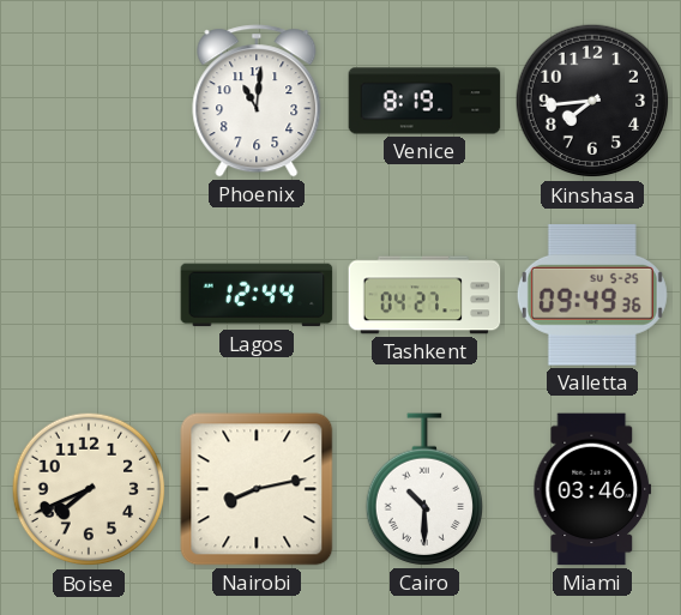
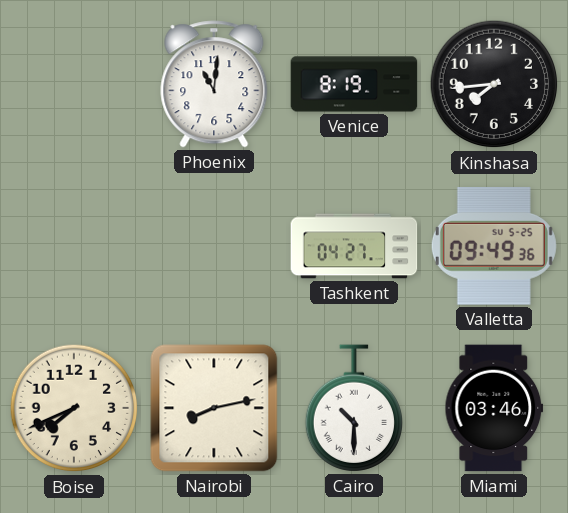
Lagos: 12:44 -> none
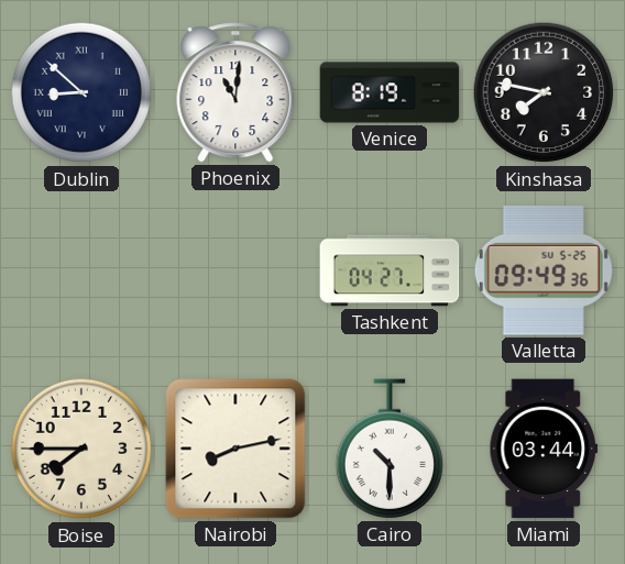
Dublin: none -> 8:52
Kinshasa: 7:44 -> 7:47
Boise: 7:41 -> 7:45
Miami: 03:46 -> 03:44
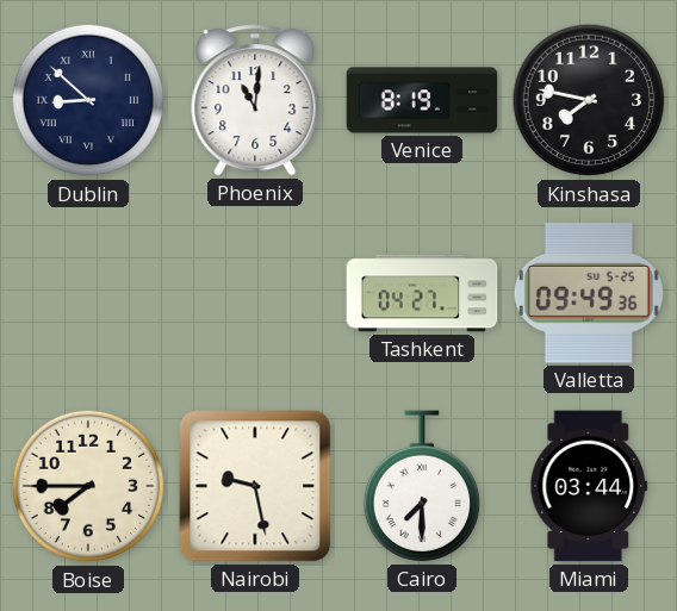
Nairobi: 8:13 -> 9:28
Cairo: 10:30 -> 7:30
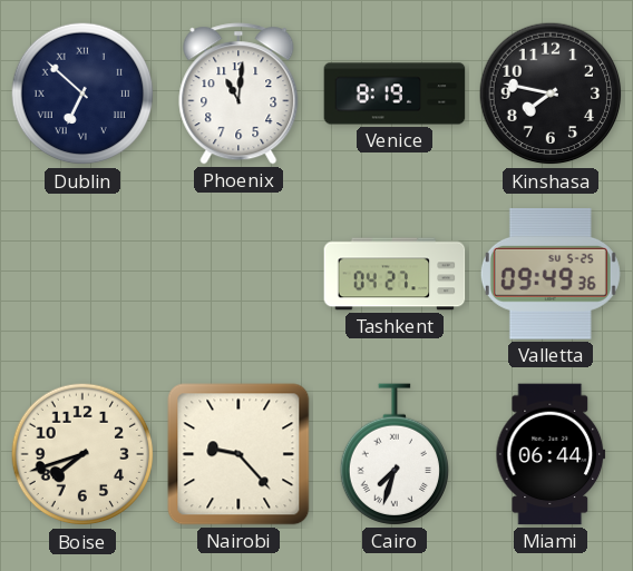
Dublin: 8:52 -> 6:52
Boise: 7:45 -> 7:42
Nairobi: 9:28 -> 9:23
Cairo: 7:30 -> 7:33
Miami: 03:44 -> 06:44
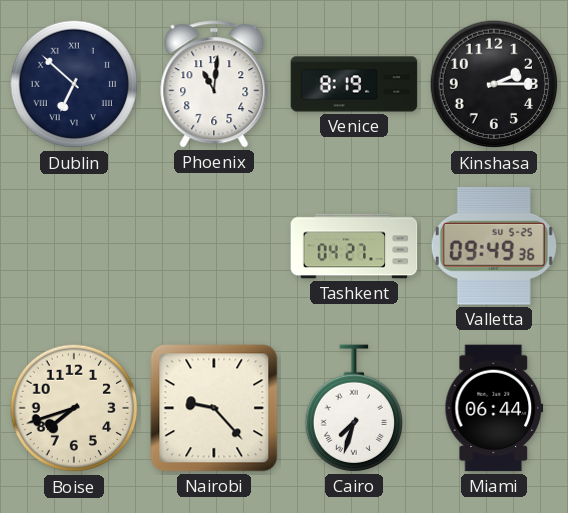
Kinshasa: 7:47 -> 2:15
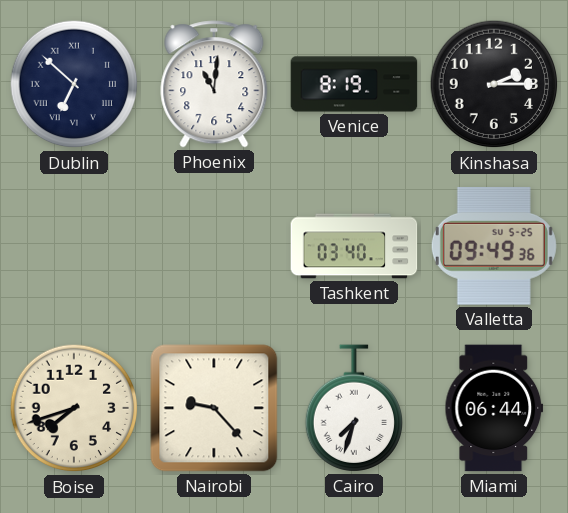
Tashkent: 04:27 -> 03:40
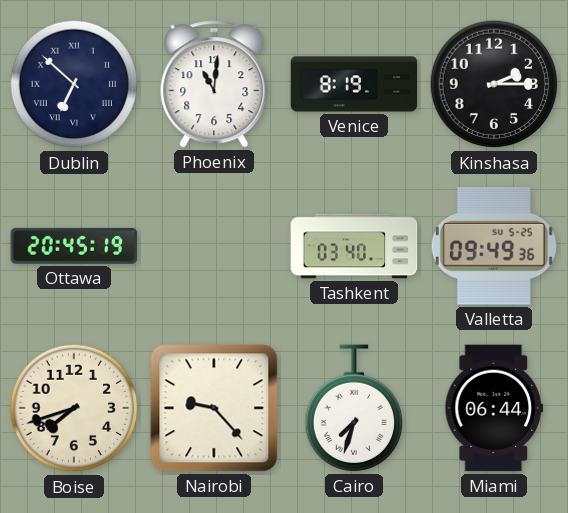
Ottawa: none -> 20:45
